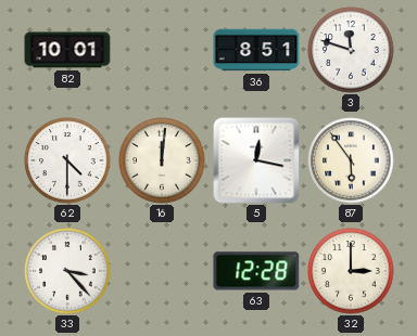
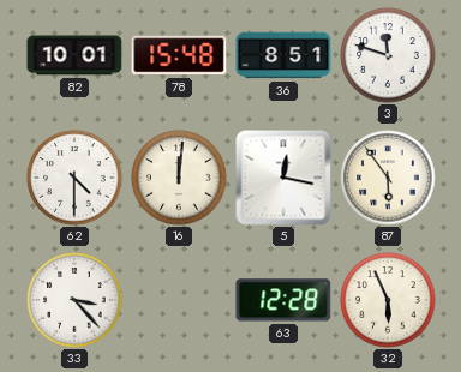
78: none -> 15:48
32: 3:00 -> 5:56
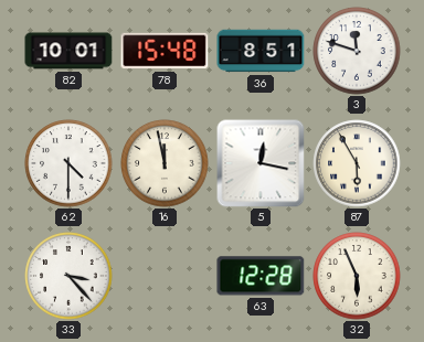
16: 12:01 -> 11:58
87: 5:54 -> 5:55
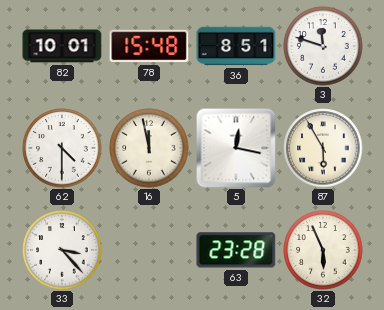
63: 12:28 -> 23:28
